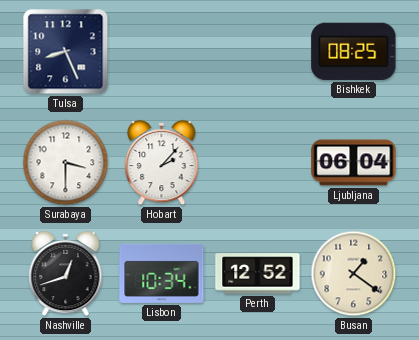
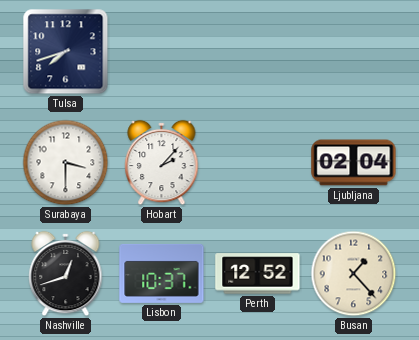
Tulsa: 8:26 -> 7:42
Bishkek: 08:25 -> none
Ljubljana: 06:04 -> 02:04
Lisbon: 10:34 -> 10:37
Busan: 1:21 -> 1:23
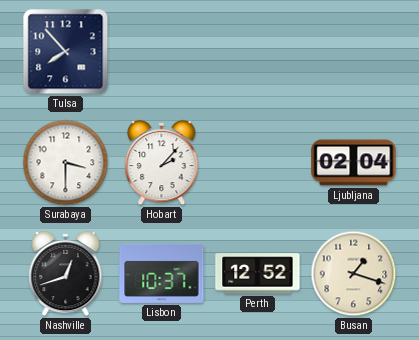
Tulsa: 7:42 -> 7:53
Busan: 1:23 -> 1:18
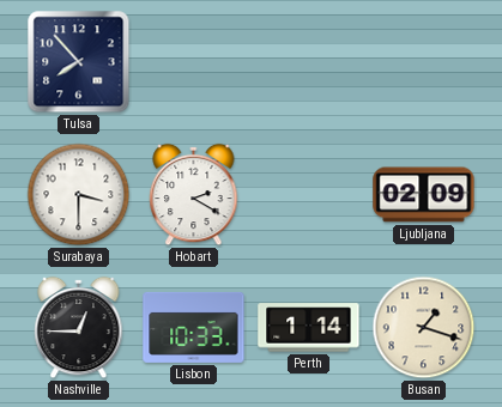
Hobart: 2:07 -> 2:20
Ljubljana: 02:04 -> 02:09
Nashville: 12:42 -> 12:45
Lisbon: 10:37 -> 10:33
Perth: 12:52 -> 1:14
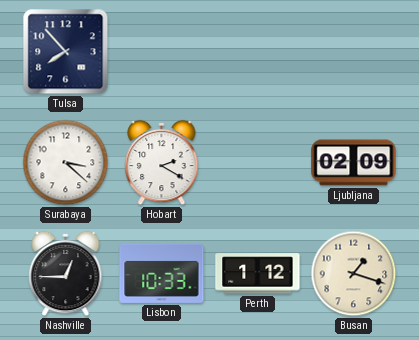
Surabaya: 3:30 -> 3:22
Perth: 1:14 -> 1:12
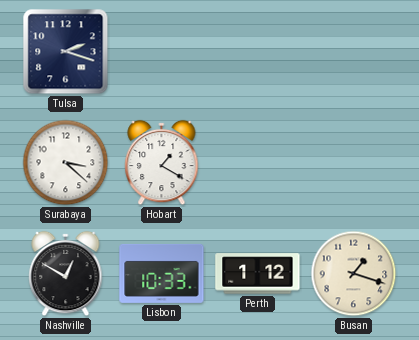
Tulsa: 7:53 -> 2:18
Hobart: 2:20 -> 1:20
Ljubljana: 02:09 -> none
Nashville: 12:45 -> 12:50
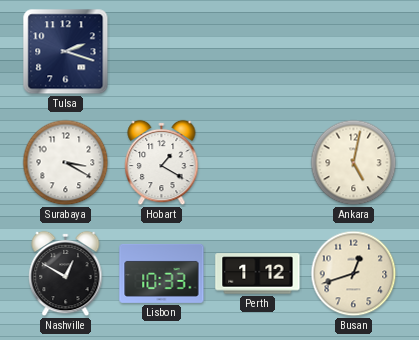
Surabaya: 3:22 -> 3:20
Ankara: none -> 5:02
Busan: 1:18 -> 12:42
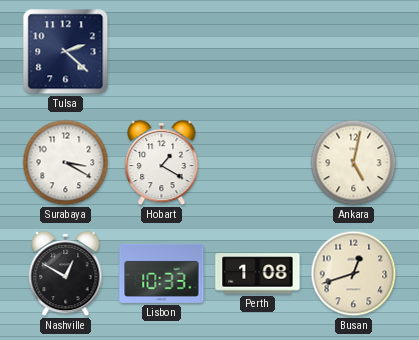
Tulsa: 2:18 -> 2:22
Perth: 1:12 -> 1:08
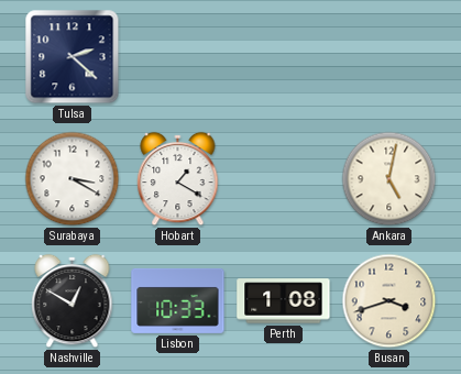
Busan: 12:42 -> 3:42
